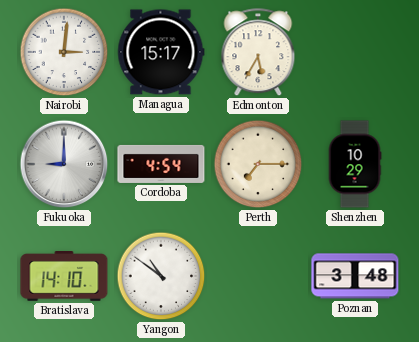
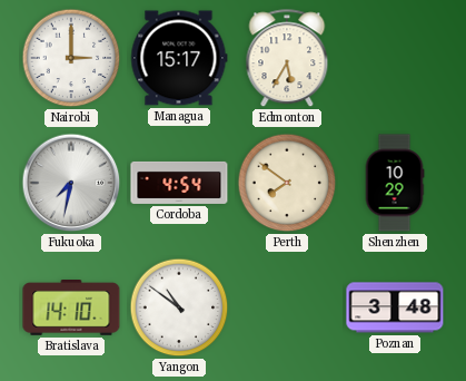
Nairobi: 3:01 -> 3:00
Fukuoka: 9:00 -> 7:32
Perth: 7:15 -> 7:51
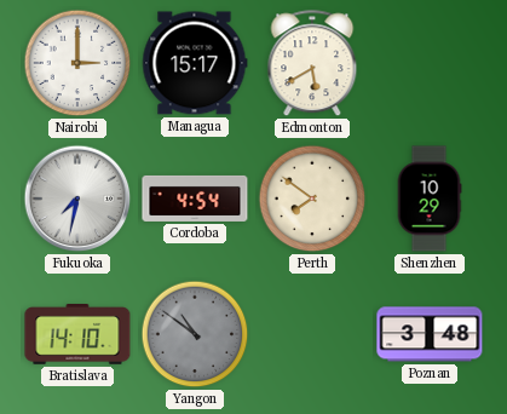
Edmonton: 5:35 -> 5:40
Yangon dial: white -> grey
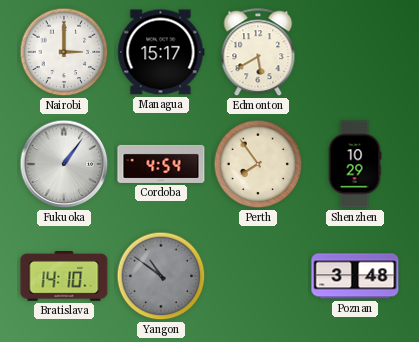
Fukuoka: 7:32 -> 1:06
Perth: 7:51 -> 7:54
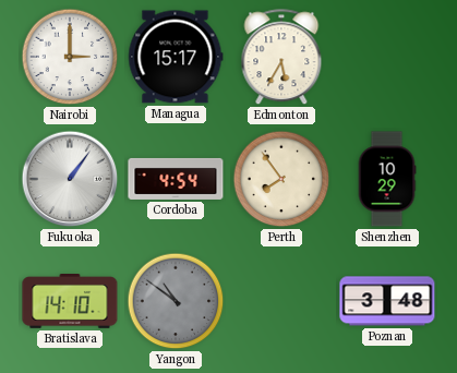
Edmonton: 5:40 -> 5:35
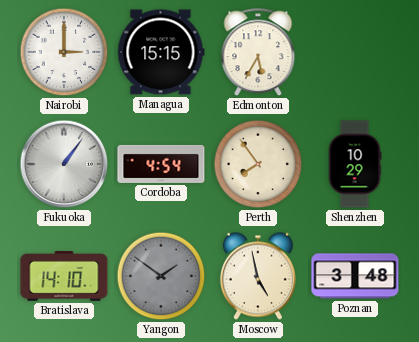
Managua: 15:17 -> 15:15
Yangon: 10:51 -> 1:51
Moscow: none -> 4:58
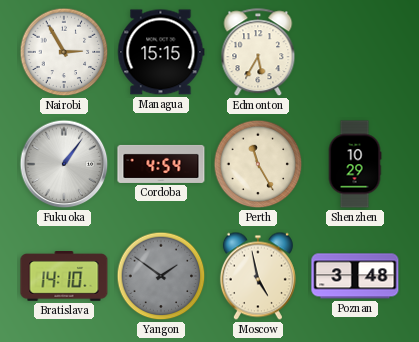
Nairobi: 3:00 -> 2:55
Perth: 7:54 -> 11:25
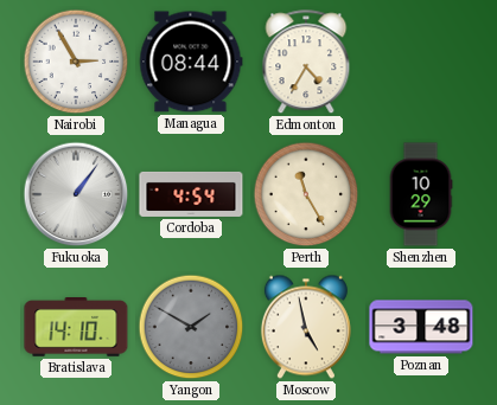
Managua: 15:15 -> 08:44
Edmonton: 5:35 -> 4:35
Yangon: 1:51 -> 1:50
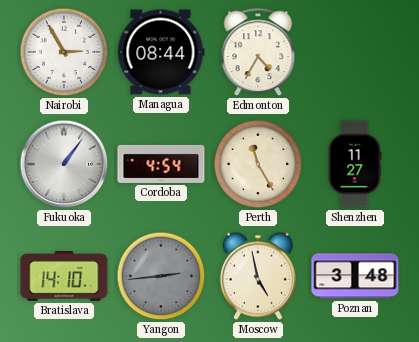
Shenzhen: 10:29 -> 11:27
Yangon: 1:50 -> 2:44
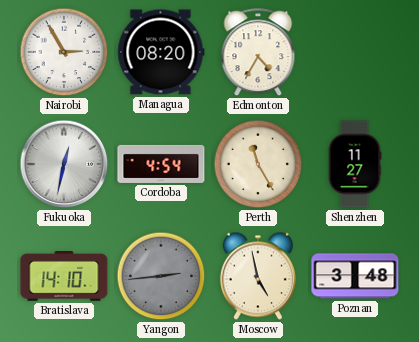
Managua: 08:44 -> 08:20
Fukuoka: 1:06 -> 12:32
